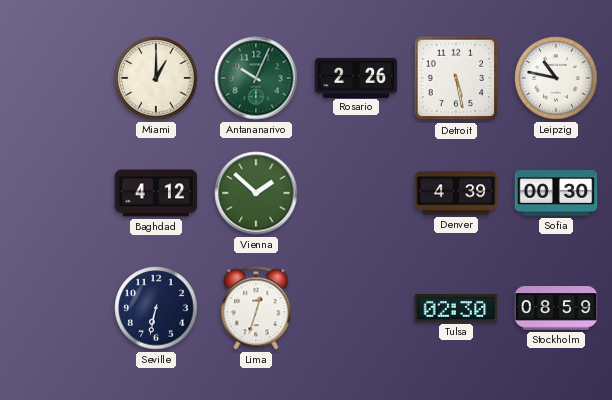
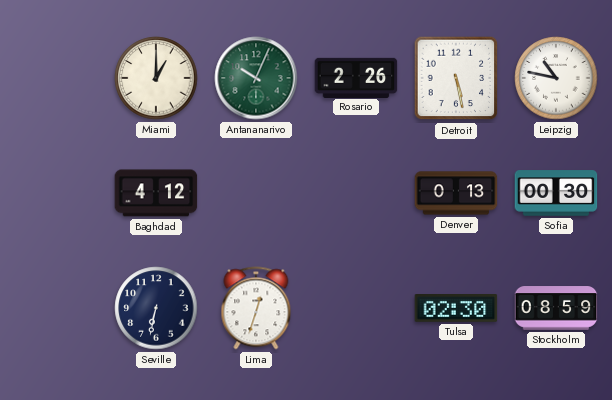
Vienna: 1:52 -> none
Denver: 4:39 -> 0:13
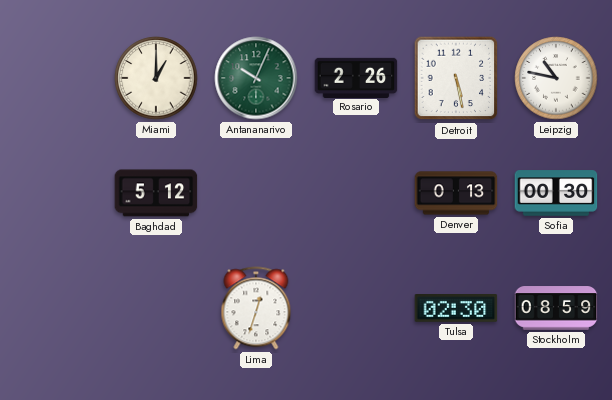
Baghdad: 4:12 -> 5:12
Seville: 6:32 -> none
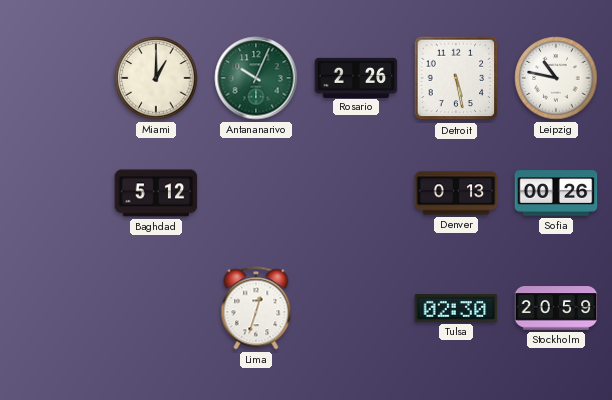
Sofia: 00:30 -> 00:26
Stockholm: 08:59 -> 20:59
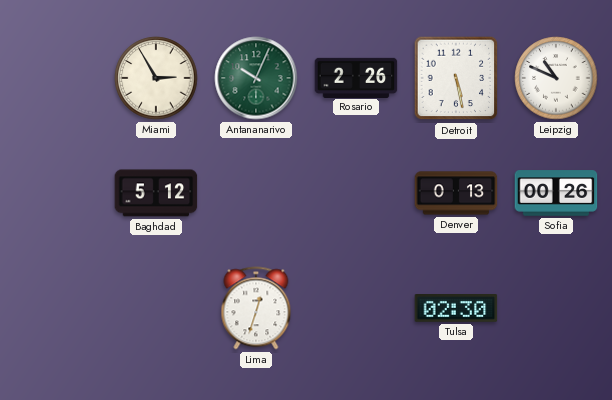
Miami: 1:00 -> 2:55
Leipzig: 10:47 -> 10:49
Stockholm: 20:59 -> none
